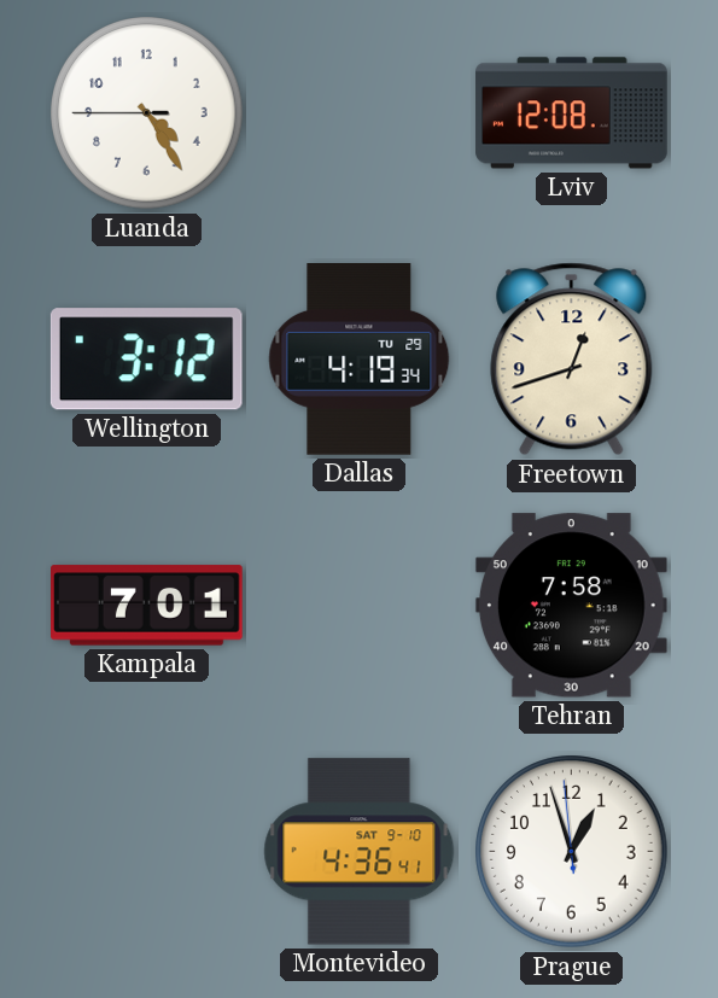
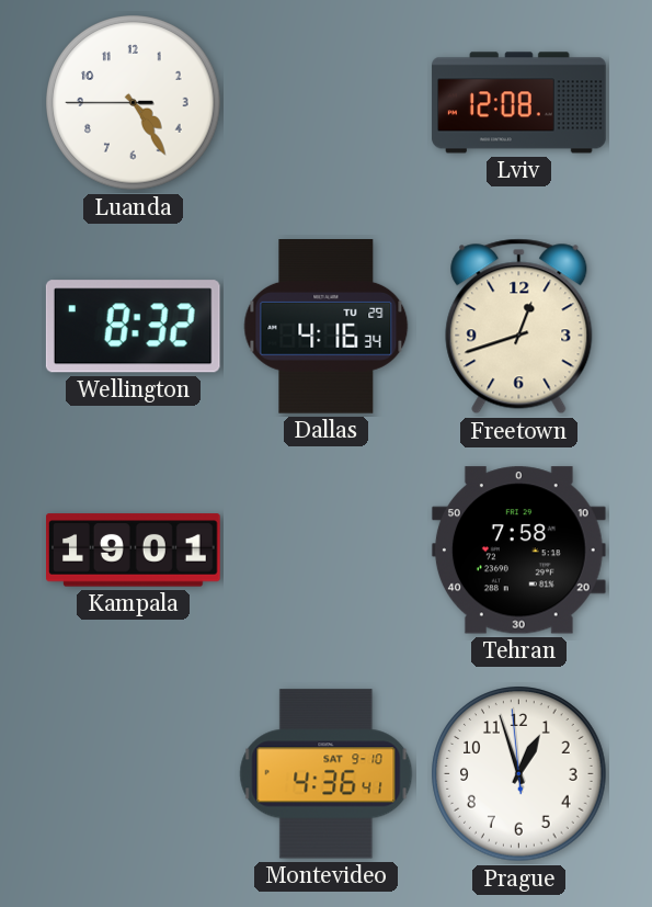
Wellington: 3:12 -> 8:32
Dallas: 4:19 -> 4:16
Kampala: 7:01 -> 19:01
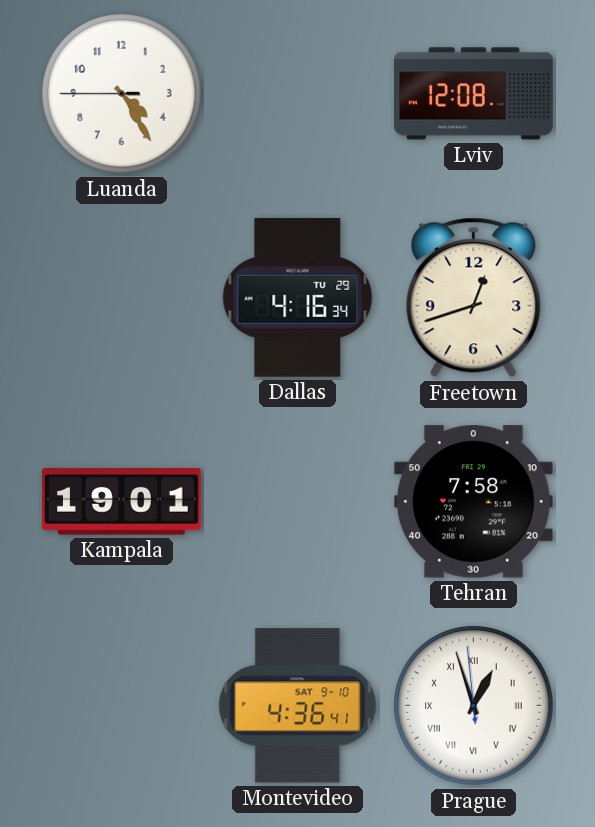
Wellington: 8:32 -> none
Prague numerals: Arabic -> Roman
